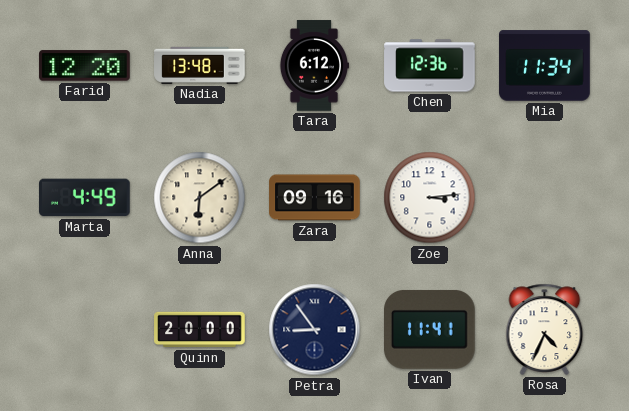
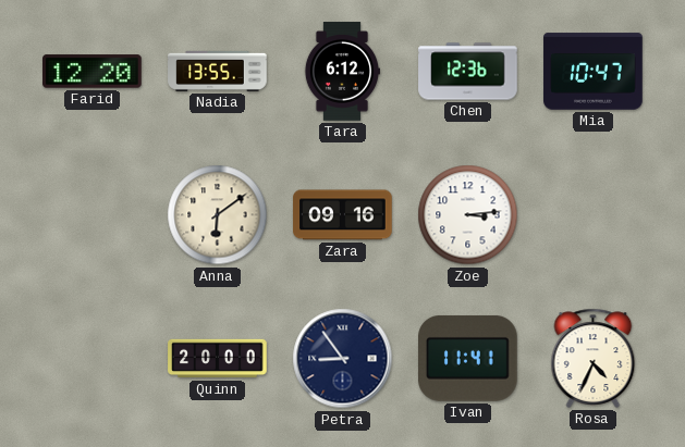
Nadia: 13:48 -> 13:55
Mia: 11:34 -> 10:47
Marta: 4:49 -> none
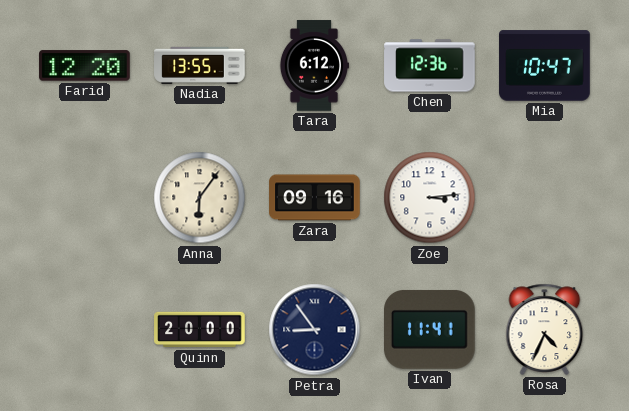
Anna: 6:09 -> 6:06
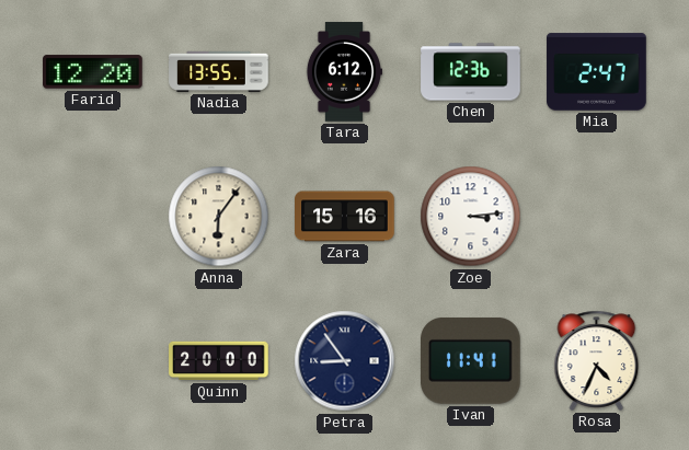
Mia: 10:47 -> 2:47
Zara: 09:16 -> 15:16
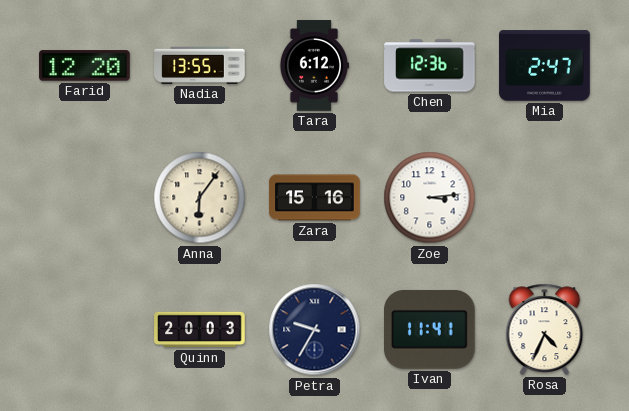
Quinn: 20:00 -> 20:03
Petra: 8:54 -> 9:35
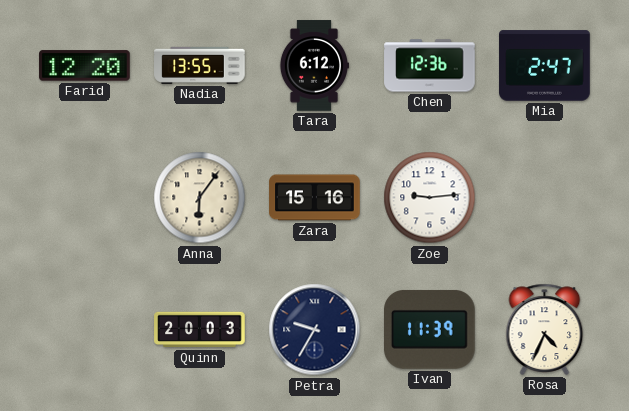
Zoe: 3:14 -> 9:14
Ivan: 11:41 -> 11:39
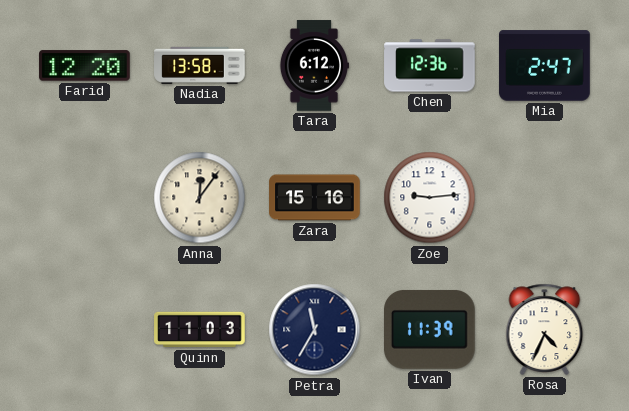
Nadia: 13:55 -> 13:58
Anna: 6:06 -> 12:06
Quinn: 20:03 -> 11:03
Petra: 9:35 -> 11:35
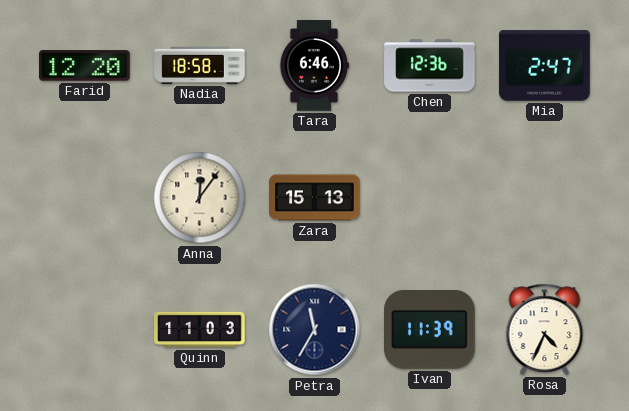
Nadia: 13:58 -> 18:58
Tara: 6:12 -> 6:46
Zara: 15:16 -> 15:13
Zoe: 9:14 -> none
